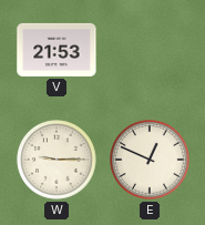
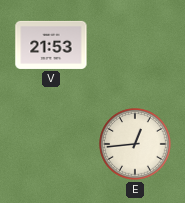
W: 9:15 -> none
E: 12:49 -> 12:44
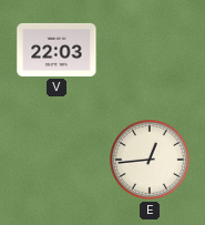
V: 21:53 -> 22:03
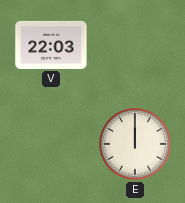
E: 12:44 -> 12:00
